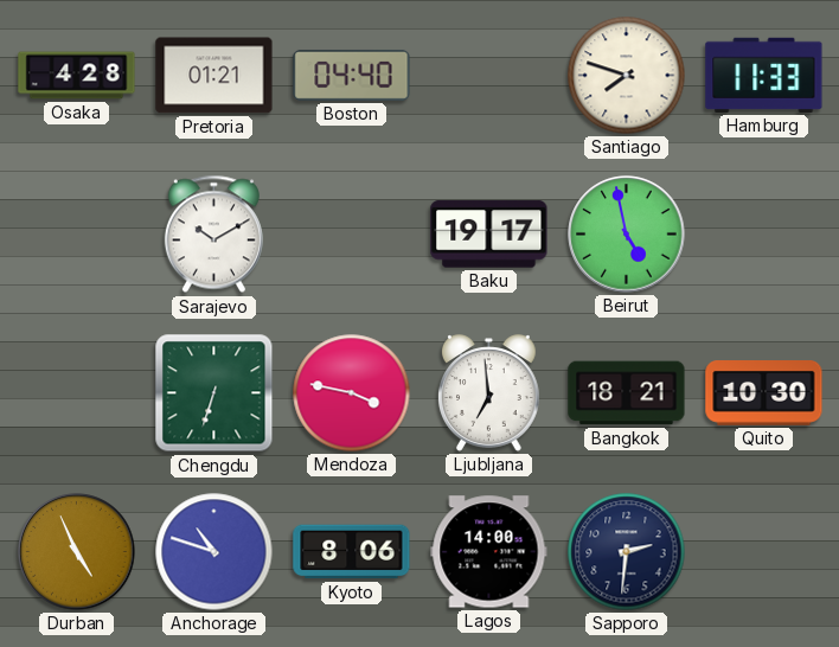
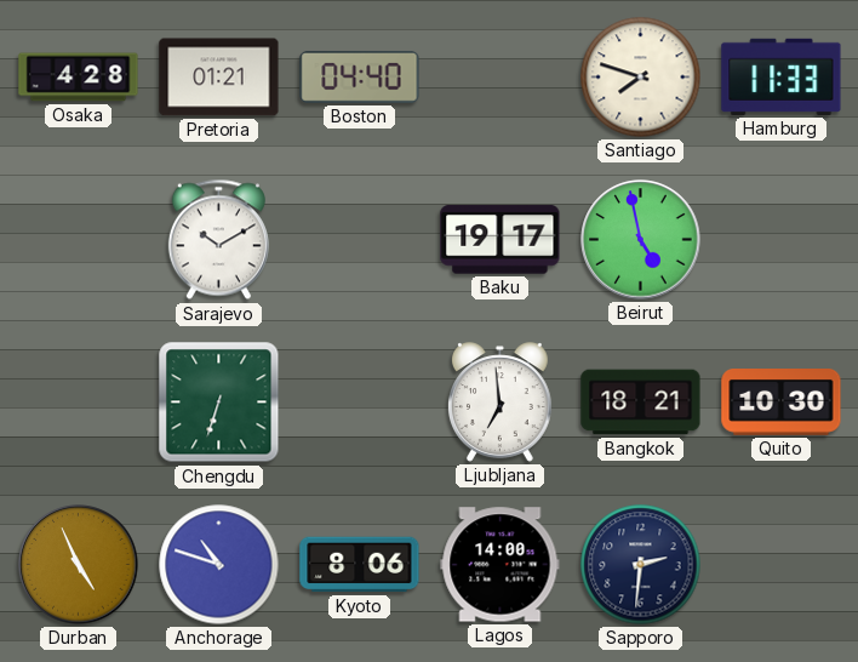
Mendoza: 3:47 -> none
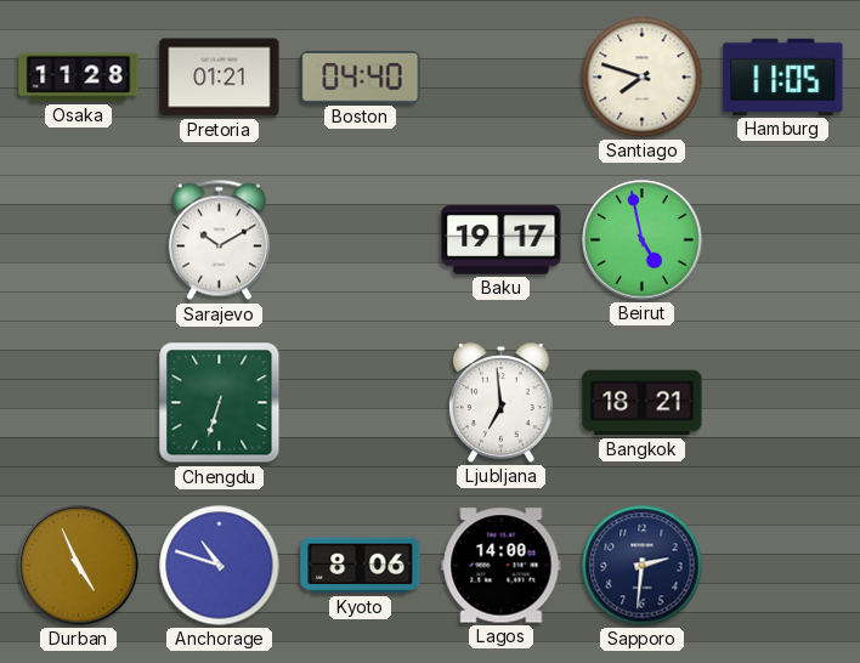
Osaka: 4:28 -> 11:28
Hamburg: 11:33 -> 11:05
Quito: 10:30 -> none
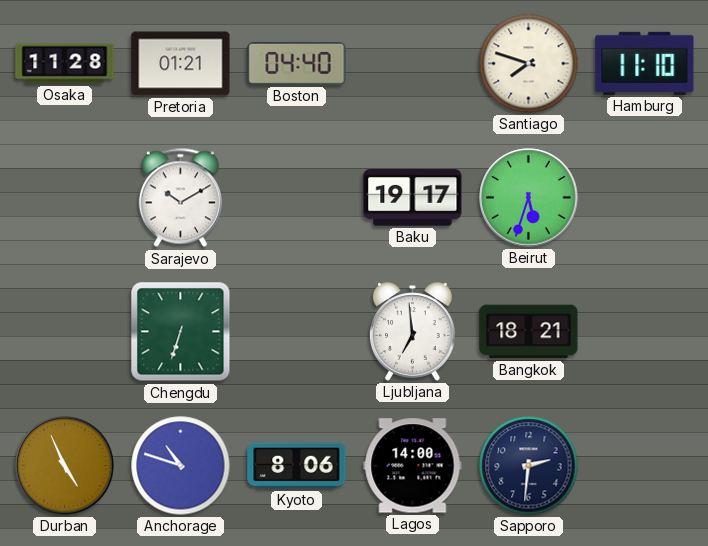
Hamburg: 11:05 -> 11:10
Beirut: 4:58 -> 5:33
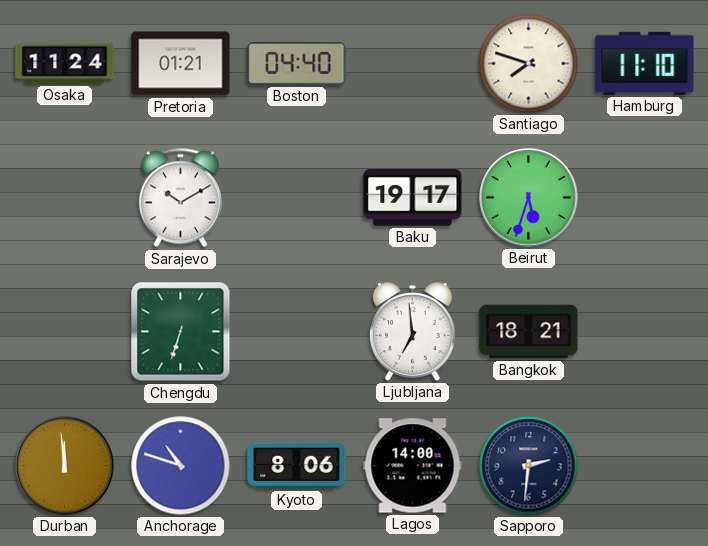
Osaka: 11:28 -> 11:24
Durban: 4:56 -> 11:59
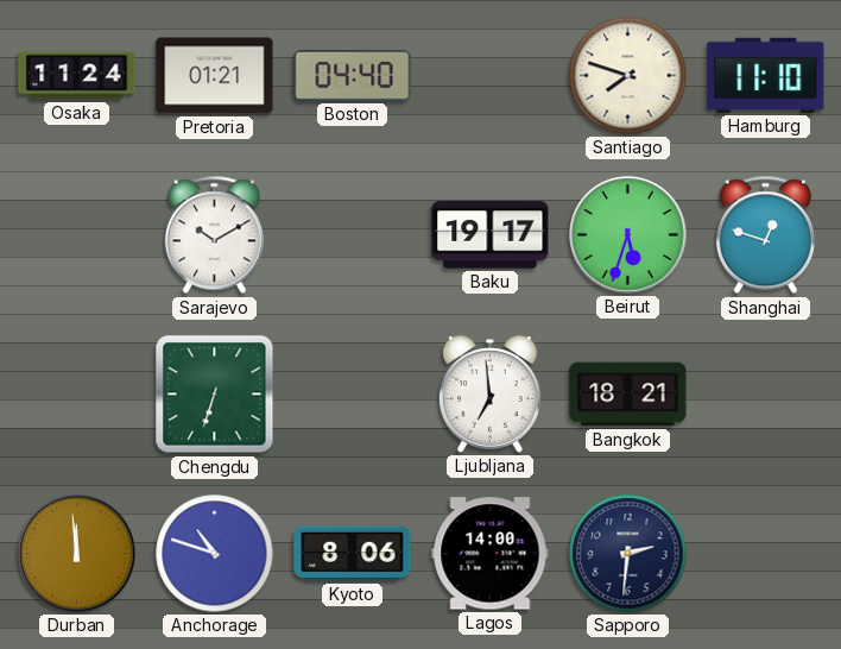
Shanghai: none -> 12:48
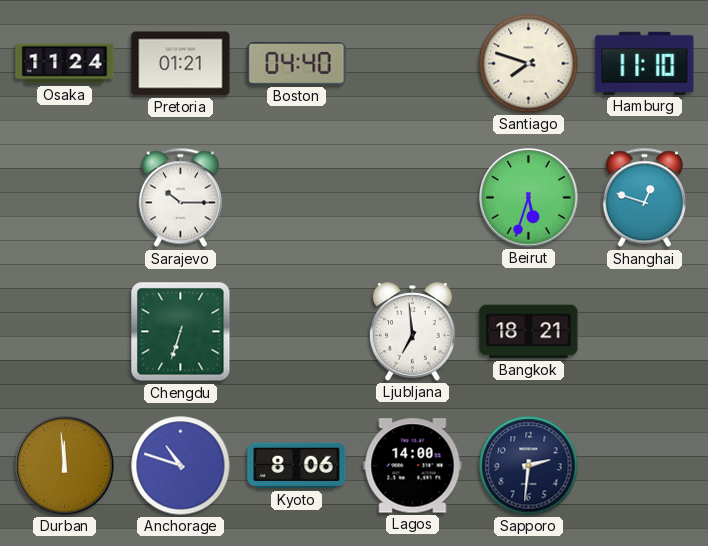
Sarajevo: 10:10 -> 10:15
Baku: 19:17 -> none
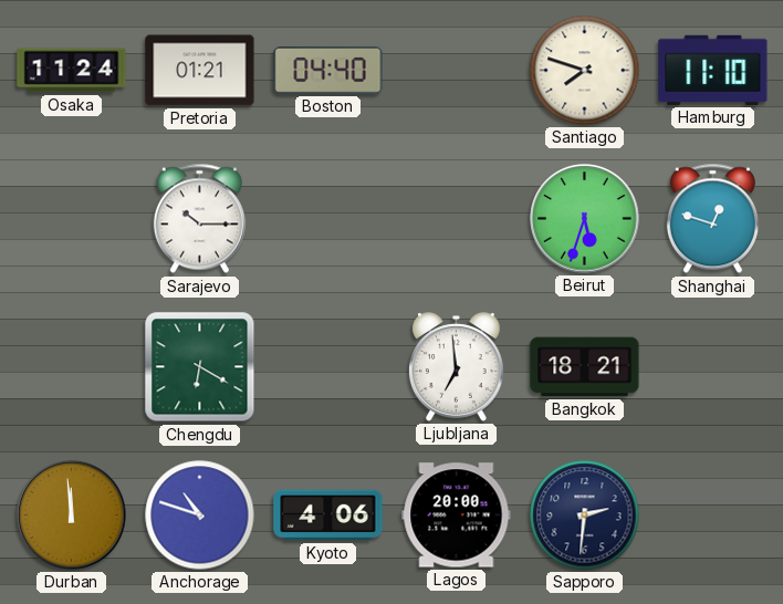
Chengdu: 6:33 -> 6:20
Kyoto: 8:06 -> 4:06
Lagos: 14:00 -> 20:00
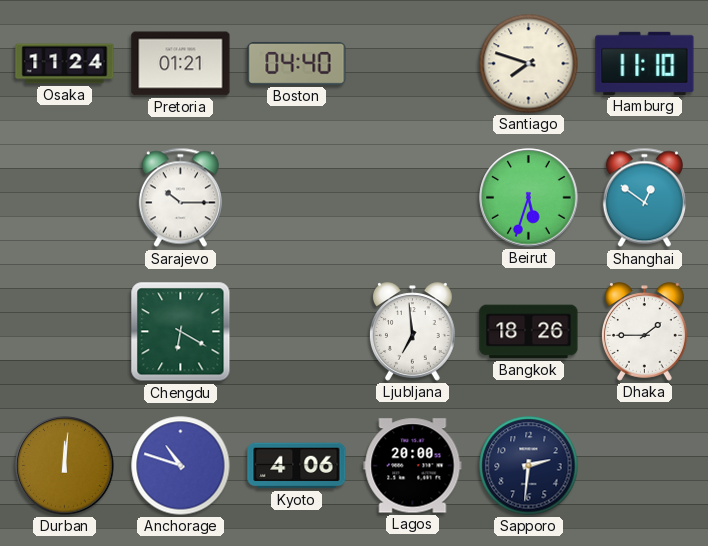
Shanghai: 12:48 -> 12:51
Bangkok: 18:21 -> 18:26
Dhaka: none -> 1:45
Durban: 11:59 -> 12:01
